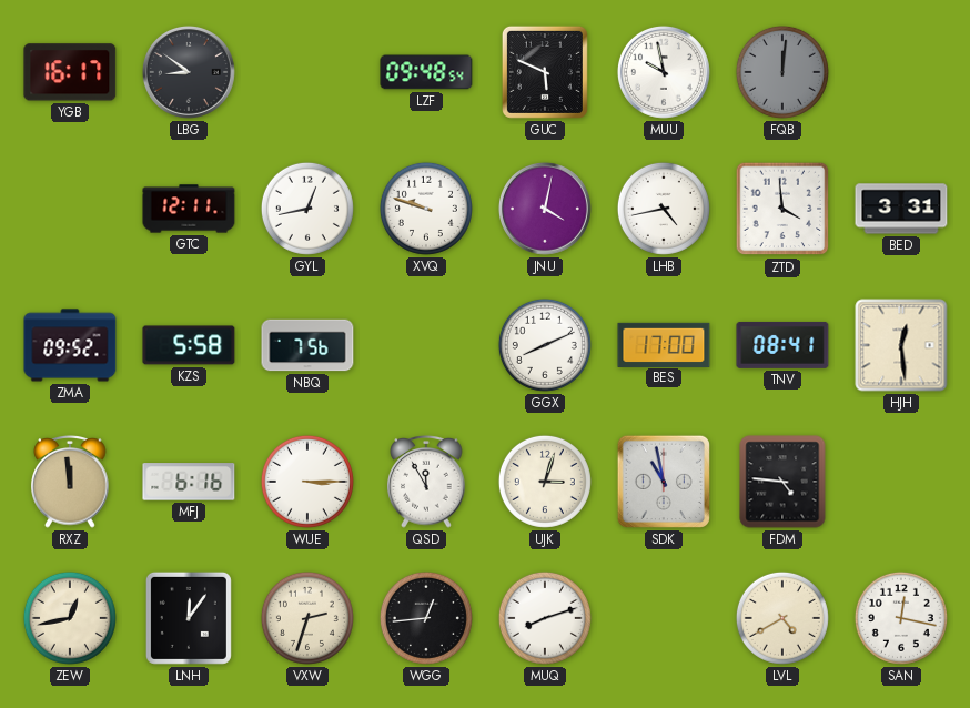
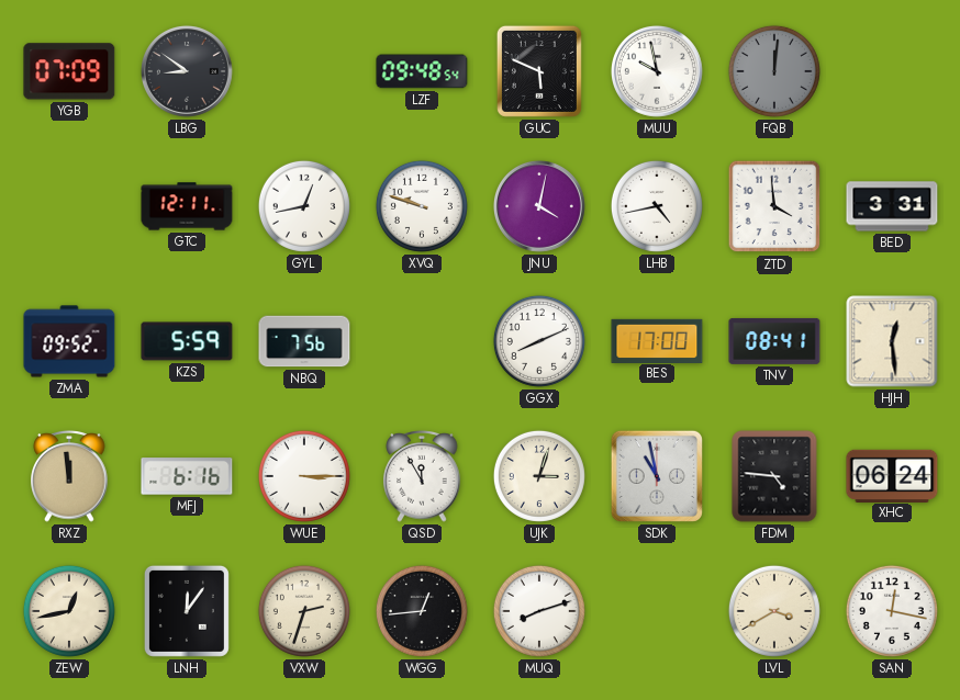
YGB: 16:17 -> 07:09
KZS: 5:58 -> 5:59
XHC: none -> 06:24
LVL: 4:40 -> 3:40
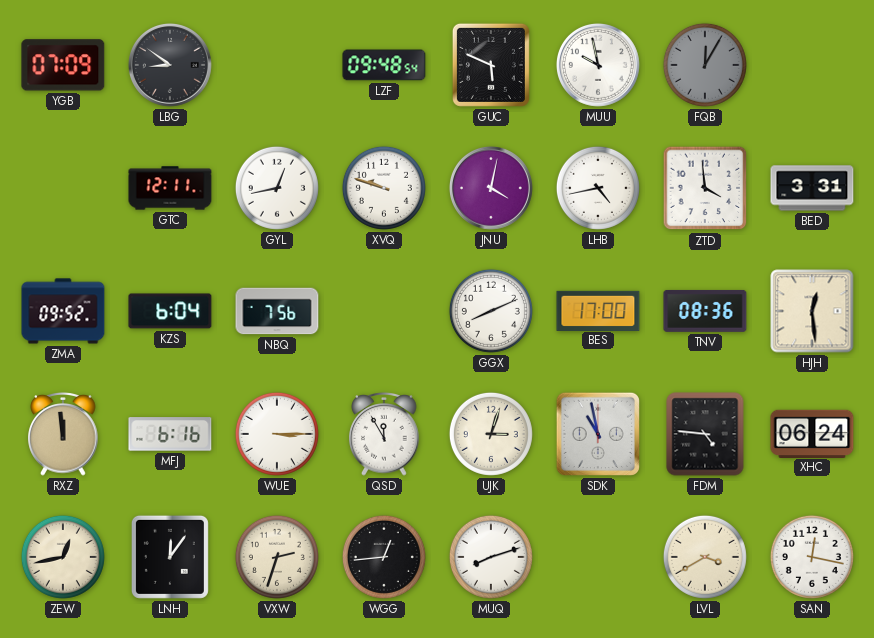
FQB: 12:01 -> 12:05
KZS: 5:59 -> 6:04
TNV: 08:41 -> 08:36
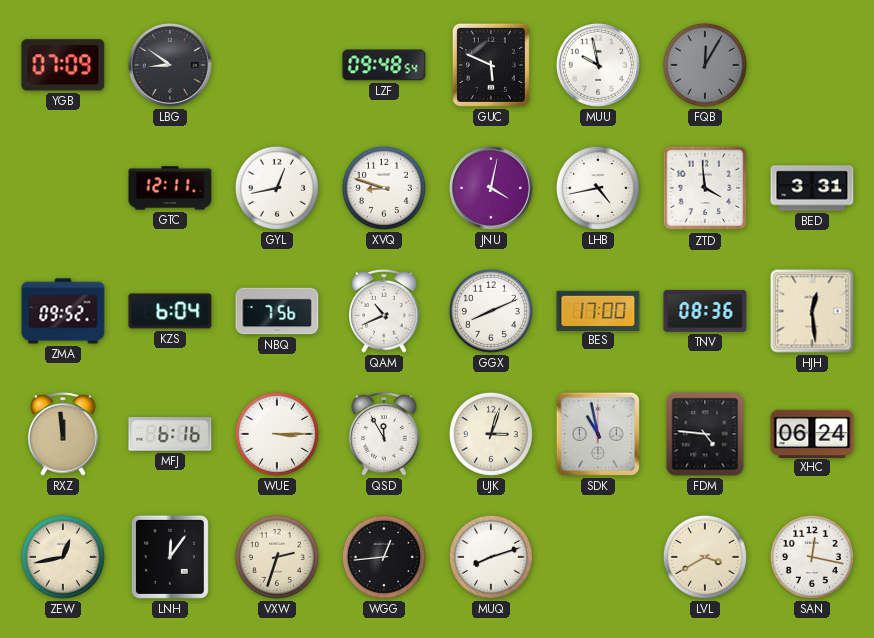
XVQ: 9:48 -> 8:48
QAM: none -> 10:41
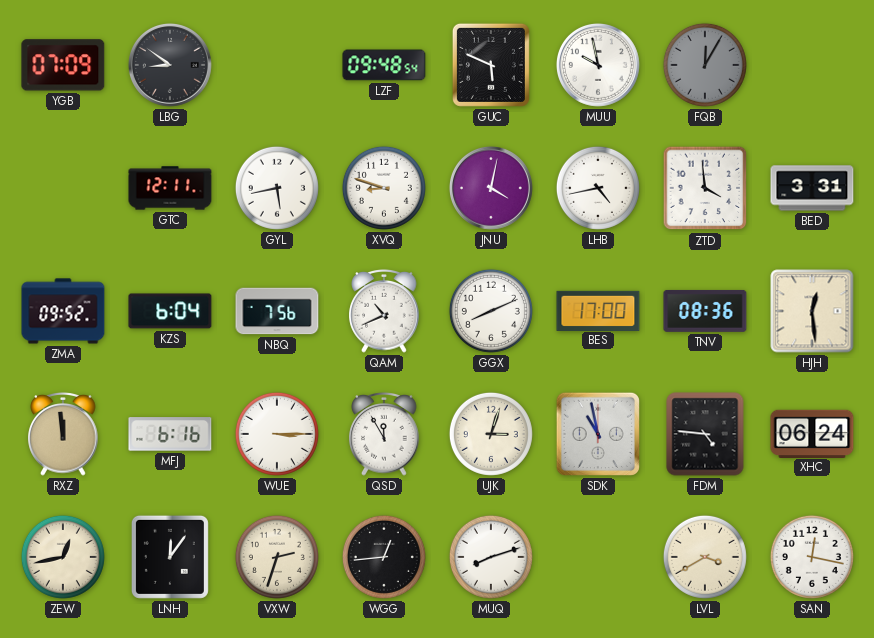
GYL: 12:43 -> 5:43
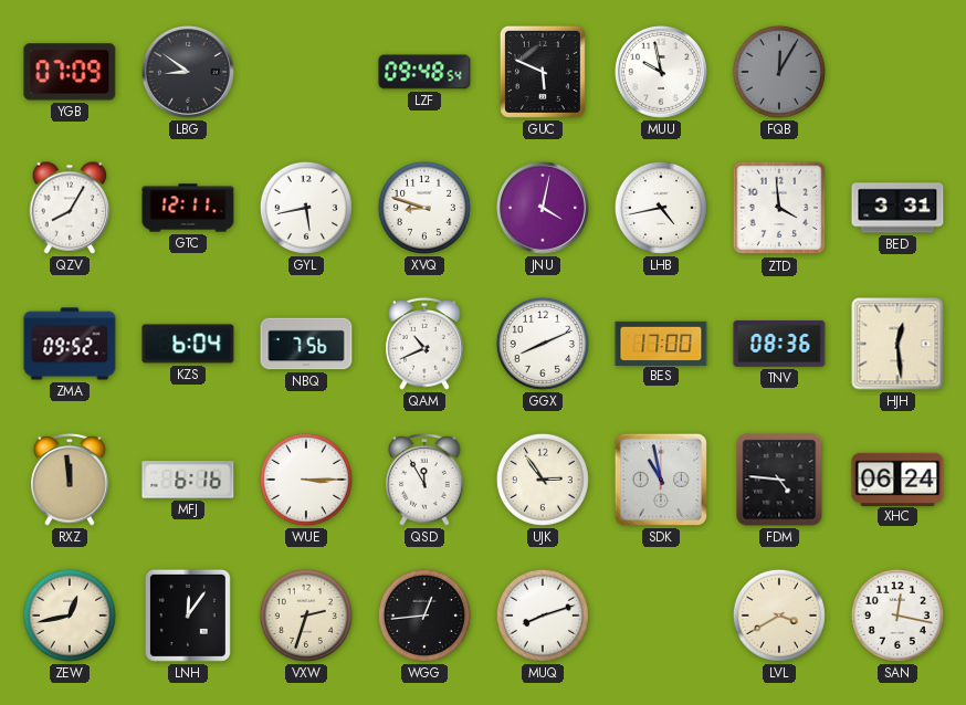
QZV: none -> 8:05
UJK: 3:03 -> 2:54
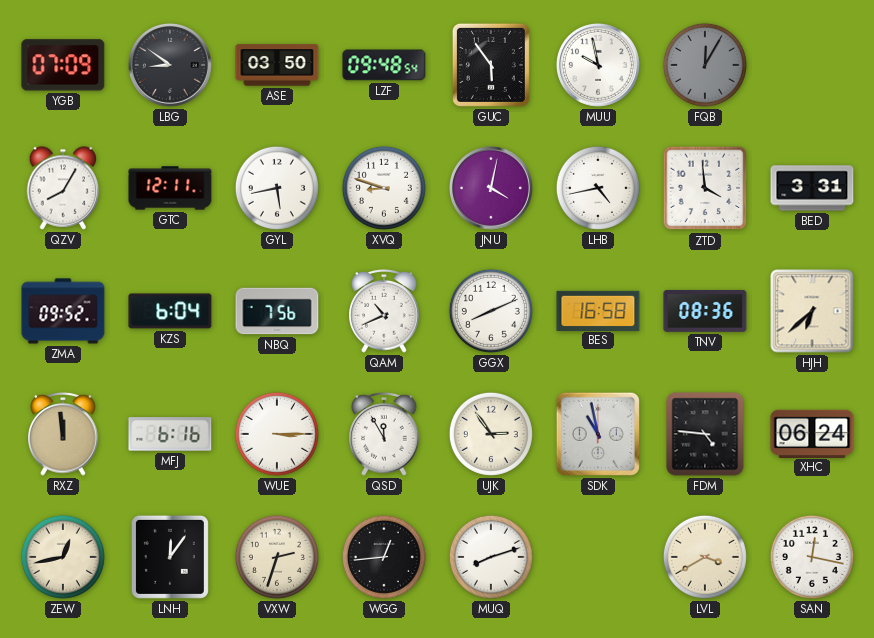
ASE: none -> 03:50
GUC: 5:49 -> 5:54
BES: 17:00 -> 16:58
HJH: 12:29 -> 6:38
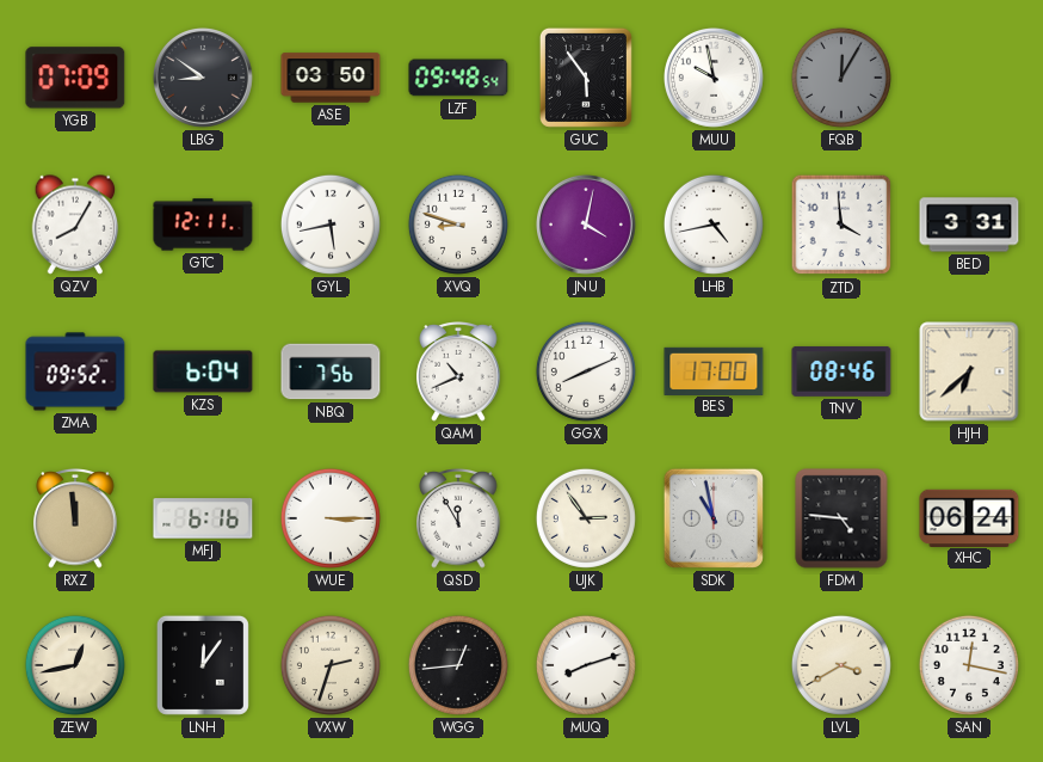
BES: 16:58 -> 17:00
TNV: 08:36 -> 08:46
